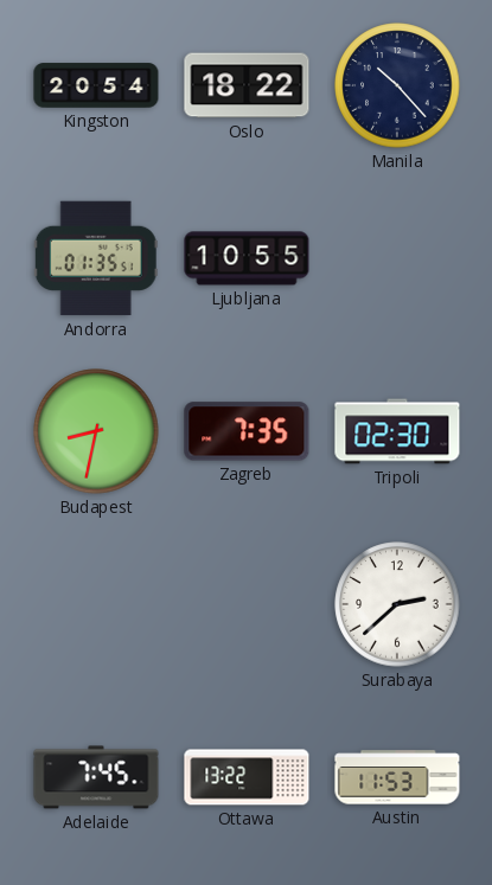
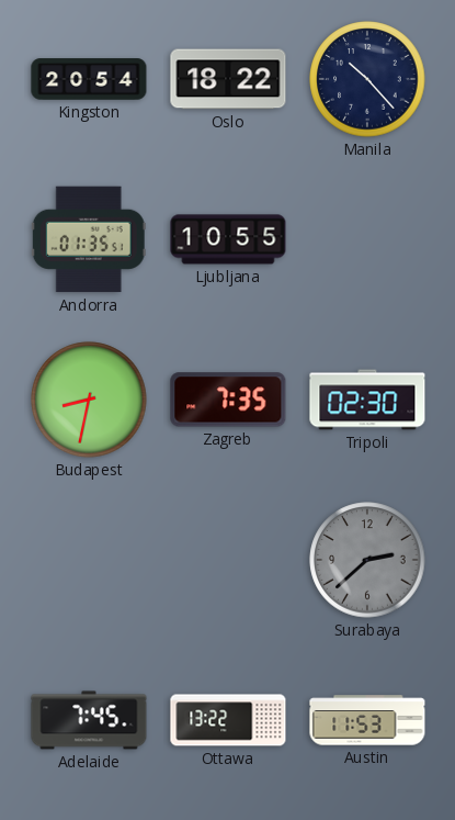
Surabaya dial: white -> grey
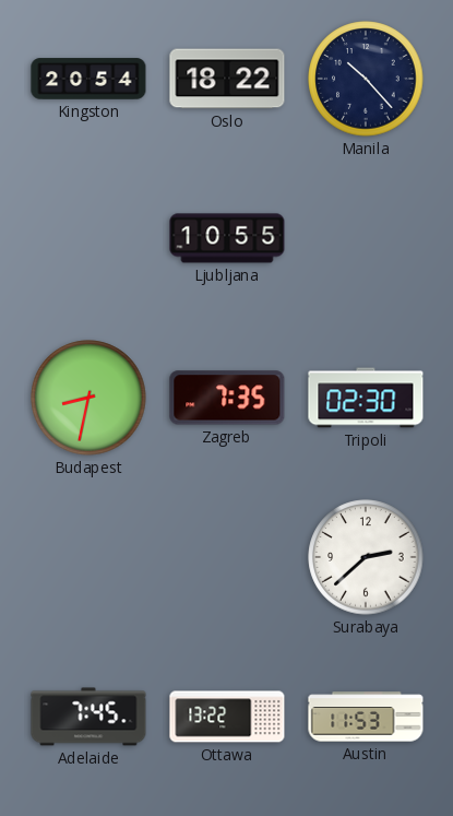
Andorra: 01:35 -> none
Surabaya dial: grey -> white
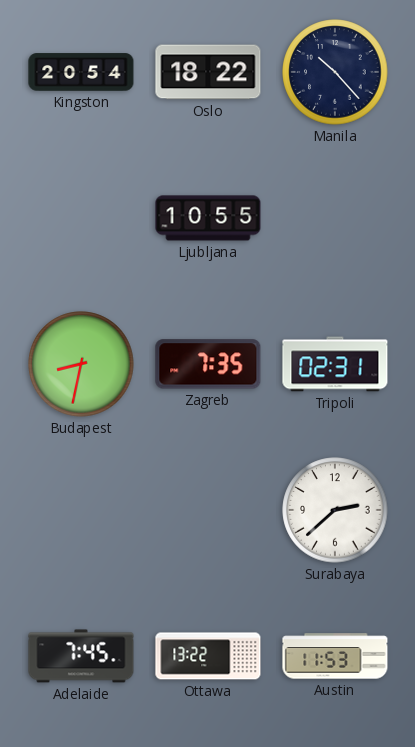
Tripoli: 02:30 -> 02:31
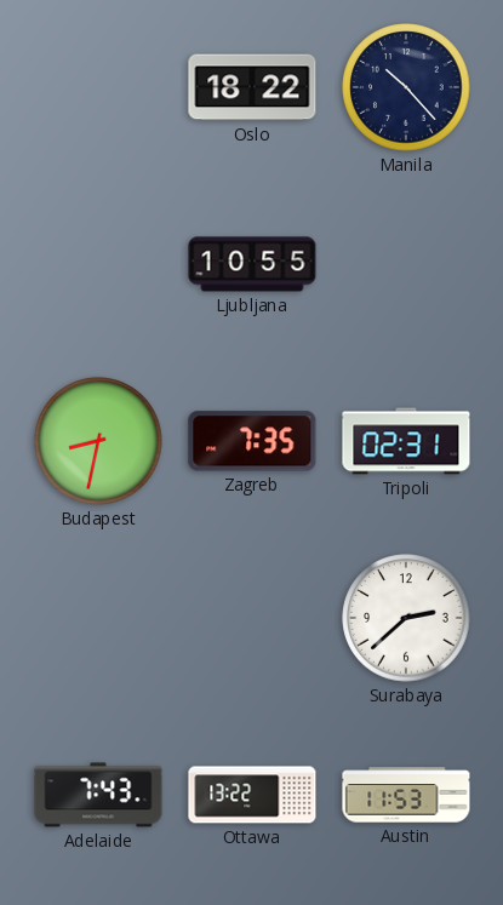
Kingston: 20:54 -> none
Adelaide: 7:45 -> 7:43
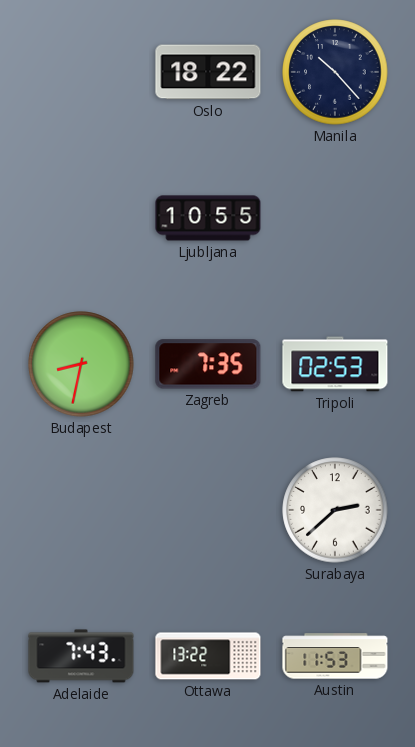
Tripoli: 02:31 -> 02:53
